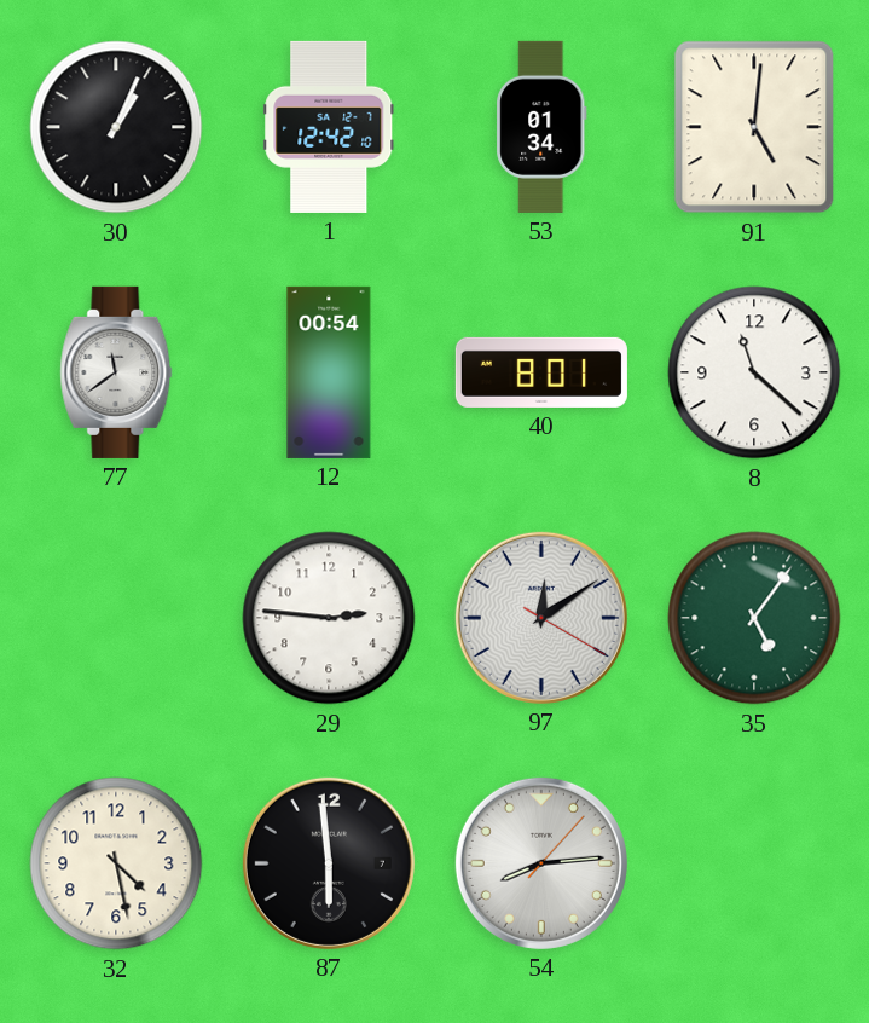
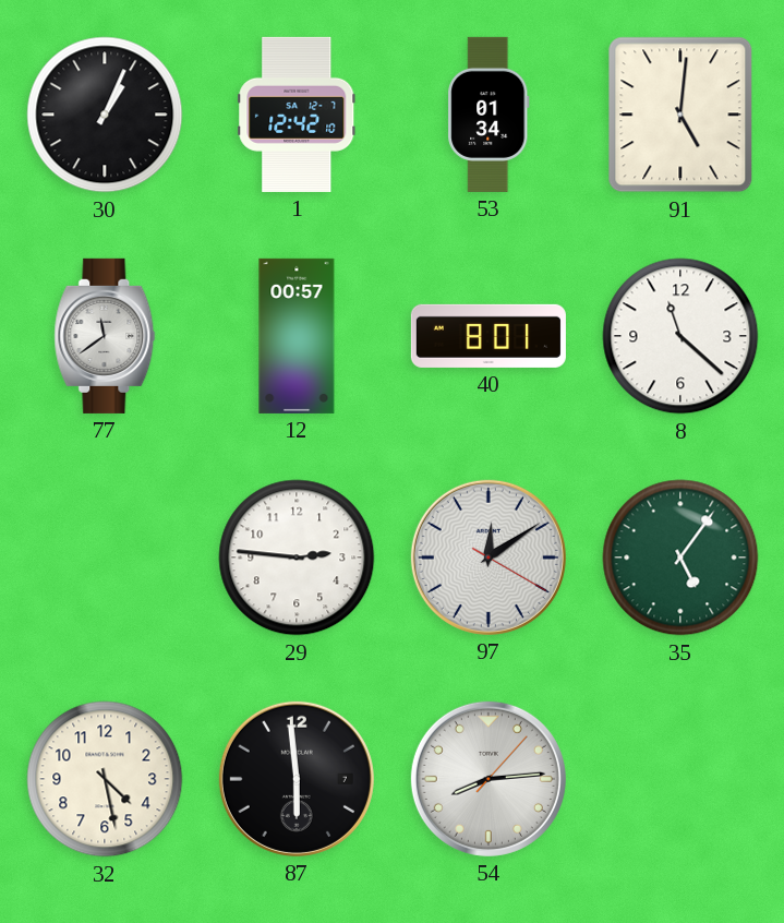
12: 00:54 -> 00:57
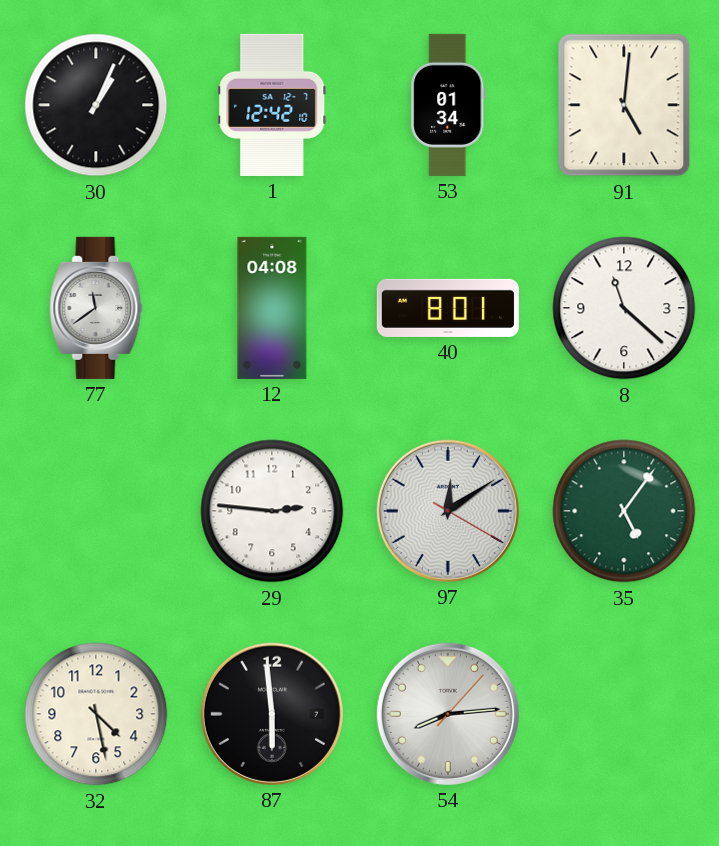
12: 00:57 -> 04:08
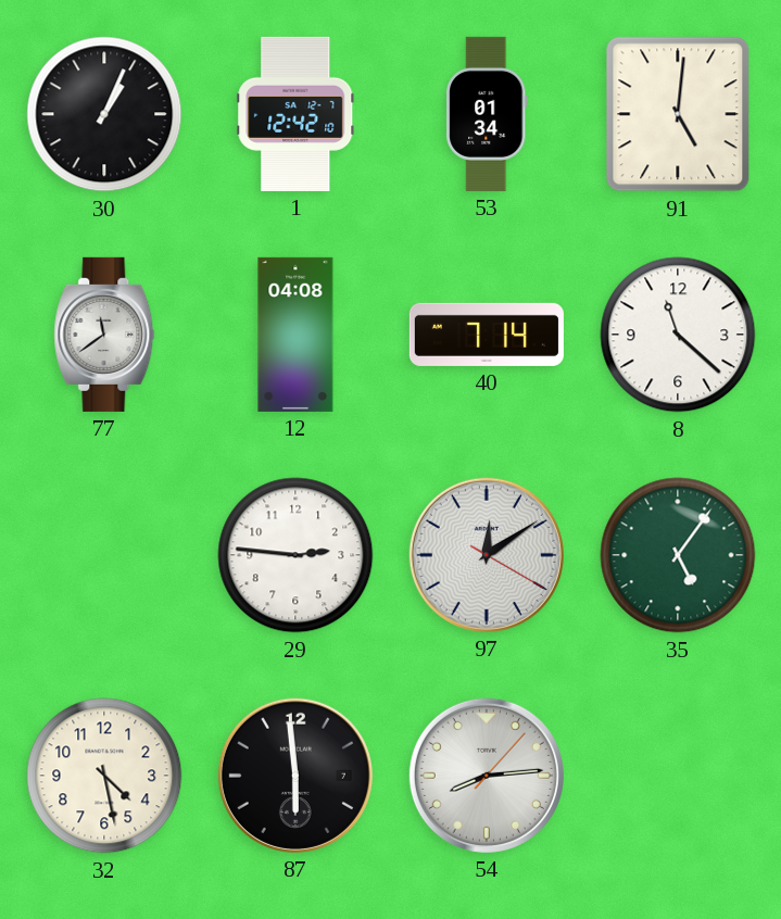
40: 8:01 -> 7:14
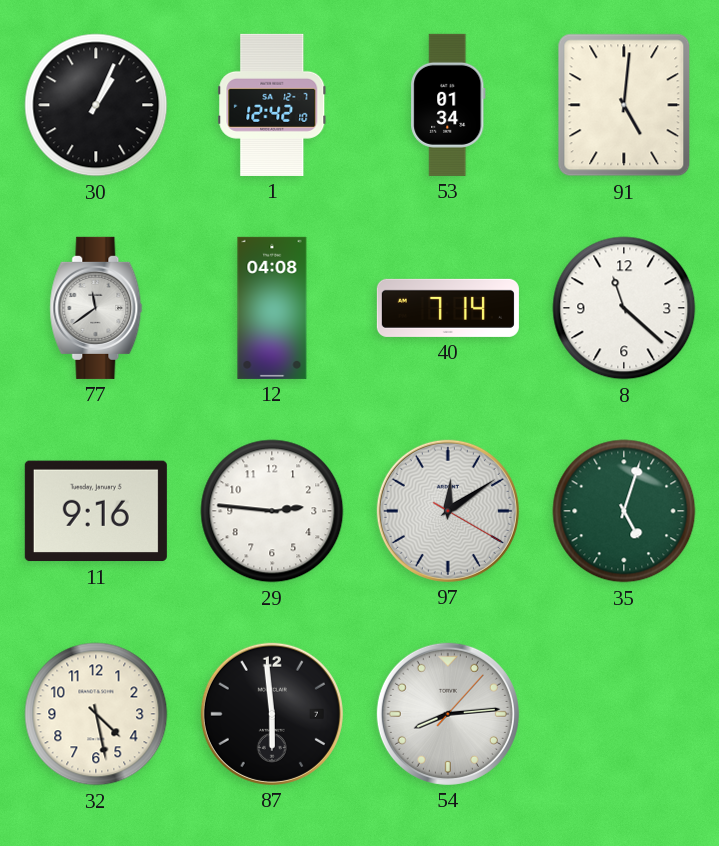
11: none -> 9:16
35: 5:06 -> 5:03
